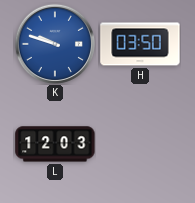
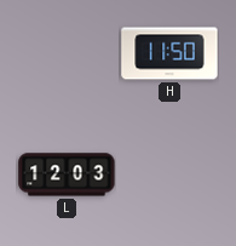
K: 9:48 -> none
H: 03:50 -> 11:50
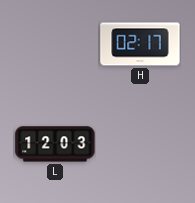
H: 11:50 -> 02:17
